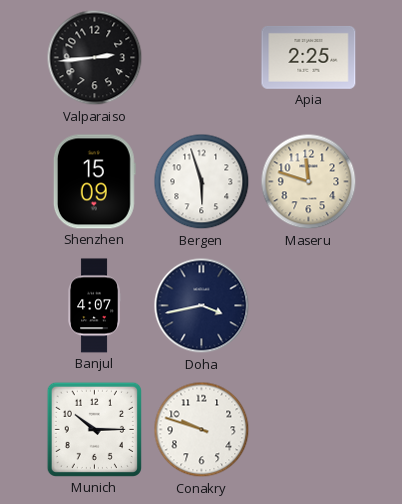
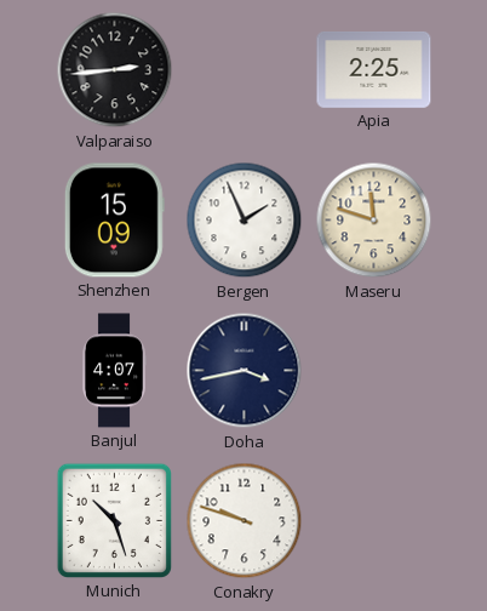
Bergen: 5:57 -> 1:56
Munich: 10:15 -> 10:27
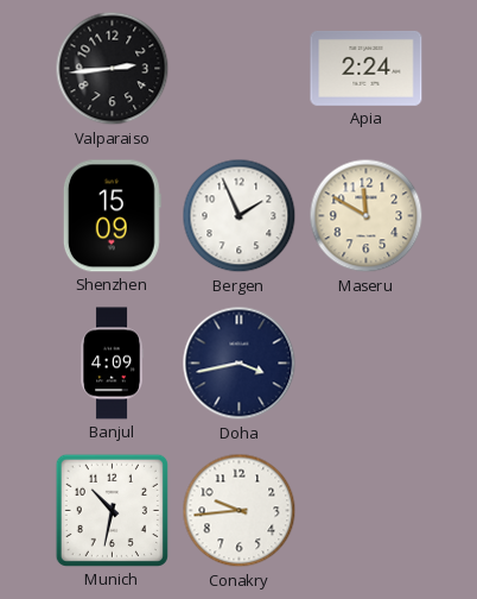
Apia: 2:25 -> 2:24
Maseru: 11:48 -> 11:50
Banjul: 4:07 -> 4:09
Munich: 10:27 -> 10:32
Conakry: 9:48 -> 9:44
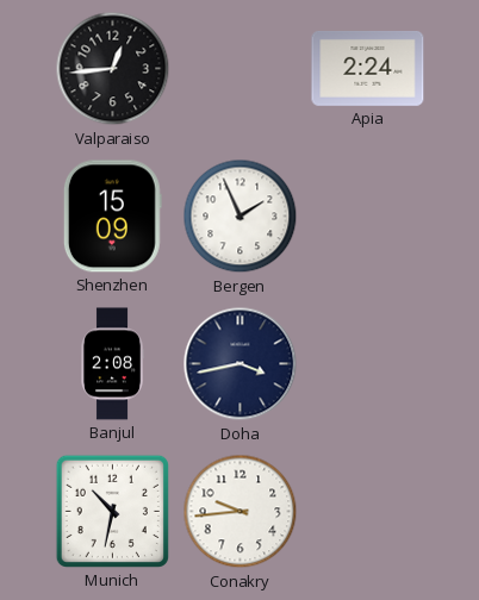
Valparaiso: 2:44 -> 12:44
Maseru: 11:50 -> none
Banjul: 4:09 -> 2:08
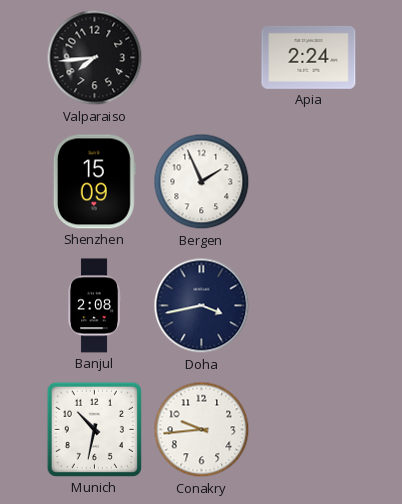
Valparaiso: 12:44 -> 7:44
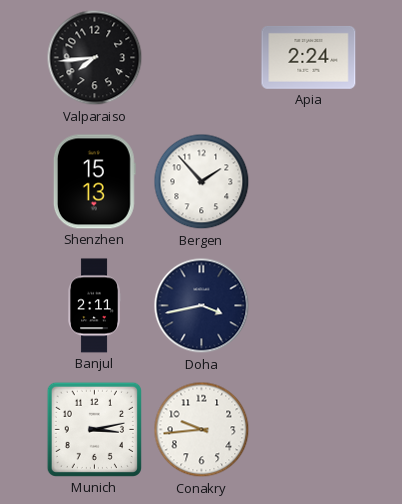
Shenzhen: 15:09 -> 15:13
Bergen: 1:56 -> 1:53
Banjul: 2:08 -> 2:11
Munich: 10:32 -> 3:13
